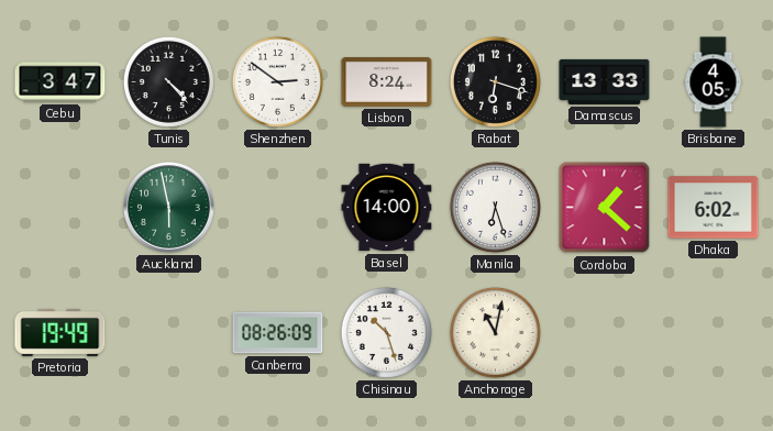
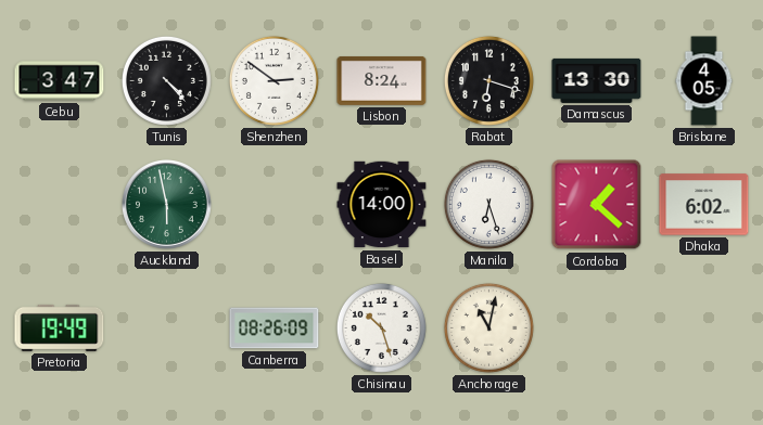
Damascus: 13:33 -> 13:30
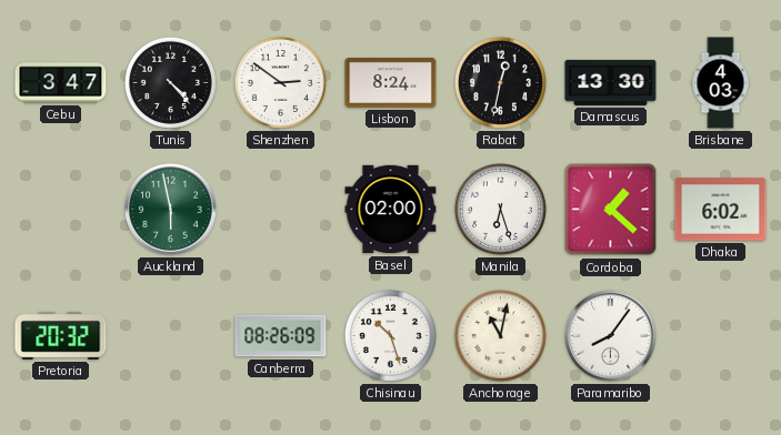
Rabat: 6:18 -> 12:32
Brisbane: 4:05 -> 4:03
Basel: 14:00 -> 02:00
Pretoria: 19:49 -> 20:32
Paramaribo: none -> 8:06
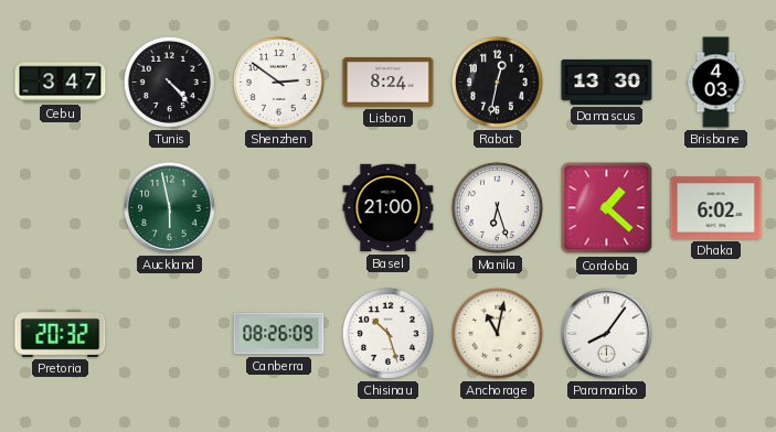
Basel: 02:00 -> 21:00
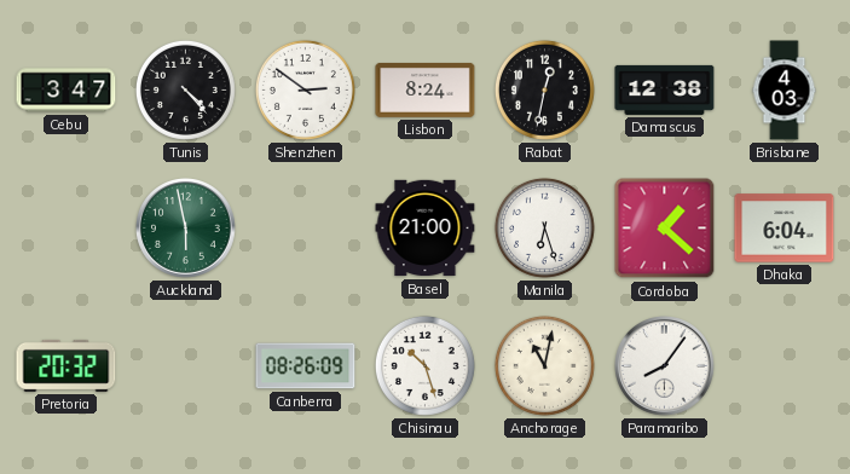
Damascus: 13:30 -> 12:38
Dhaka: 6:02 -> 6:04
